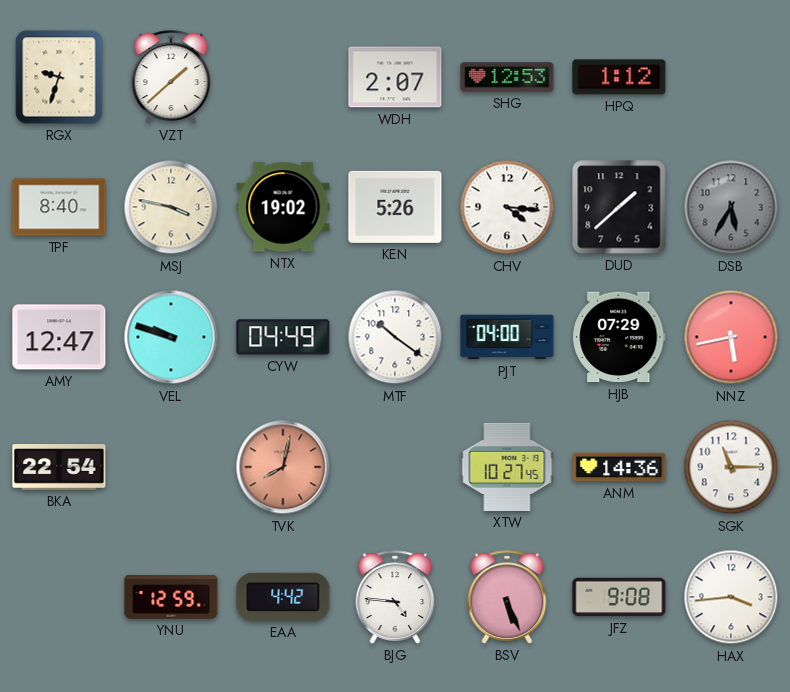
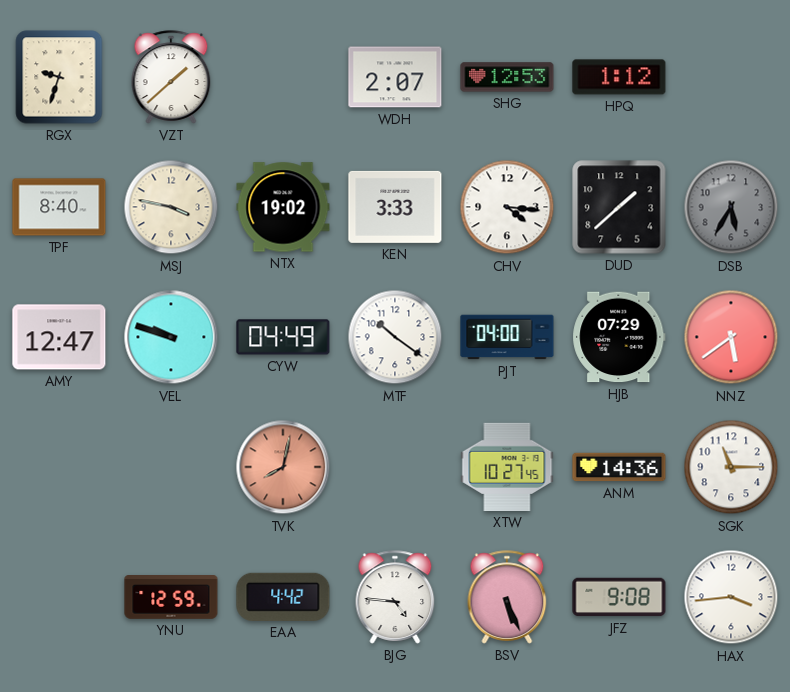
KEN: 5:26 -> 3:33
NNZ: 5:43 -> 5:39
BKA: 22:54 -> none
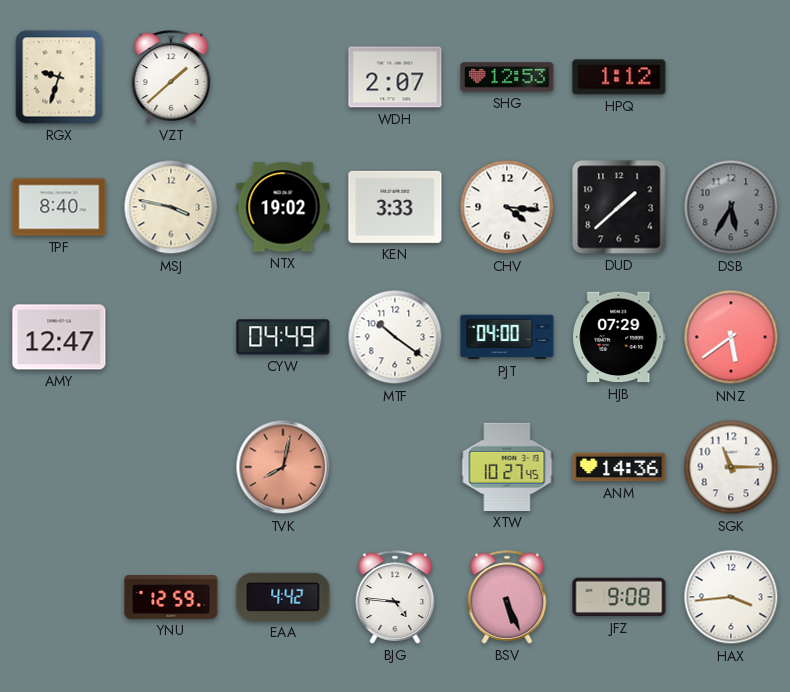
VEL: 9:48 -> none
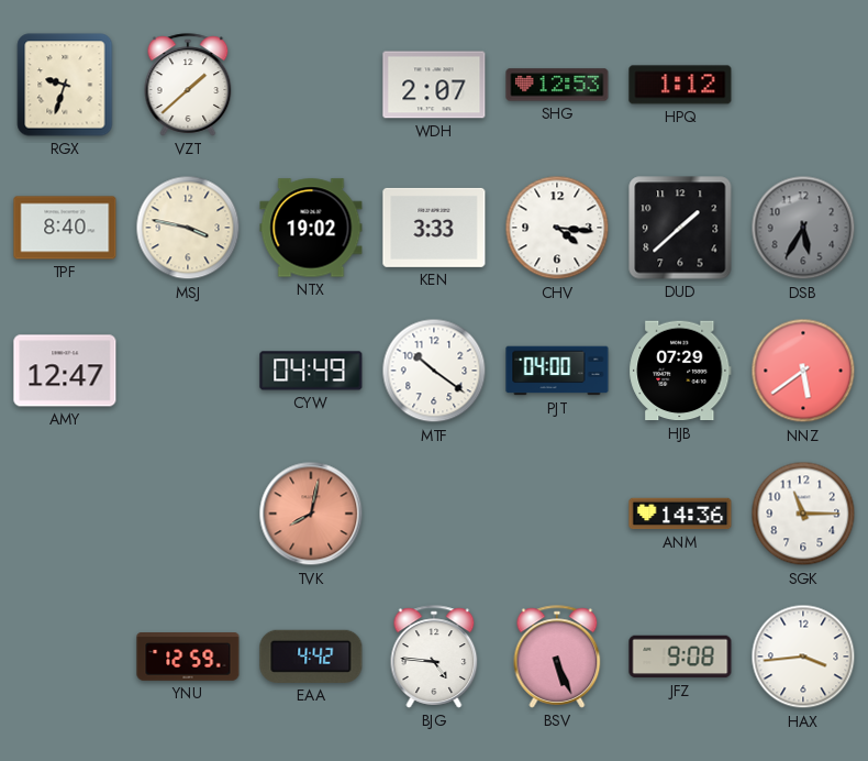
XTW: 10:27 -> none
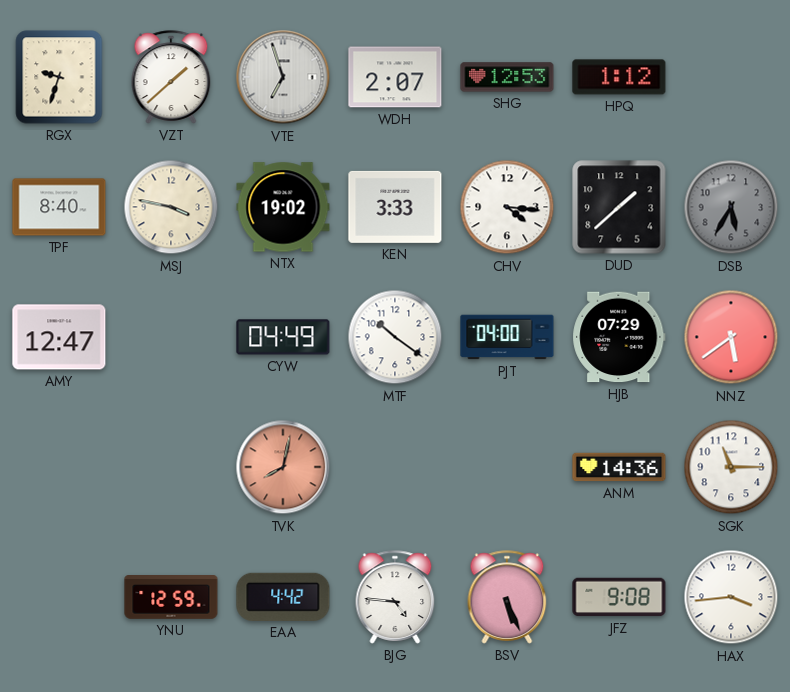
VTE: none -> 6:57
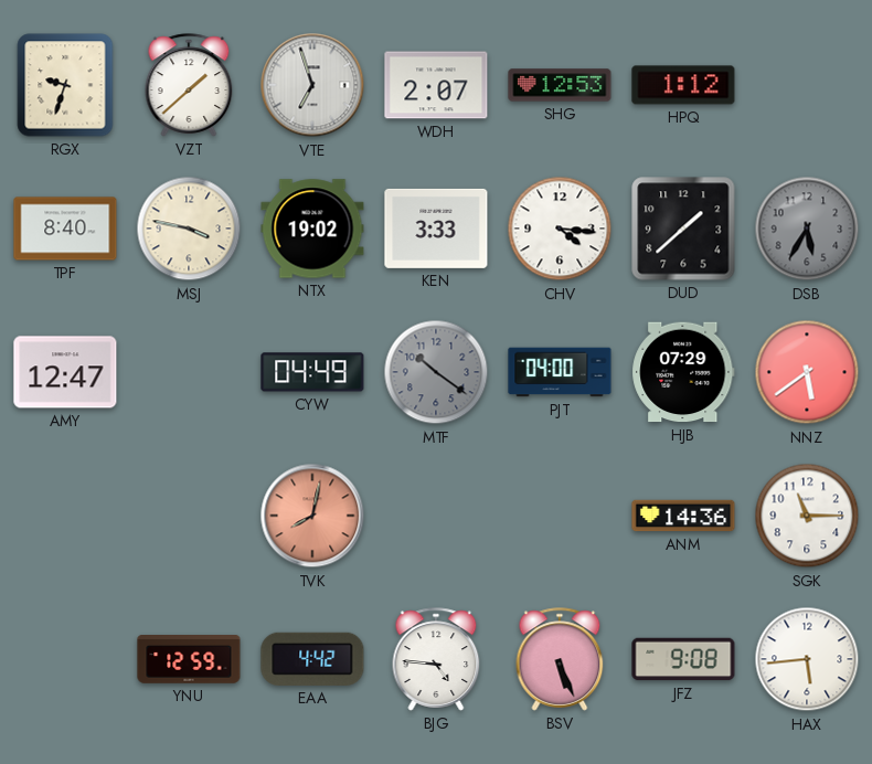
MTF dial: white -> grey
HAX: 3:44 -> 5:44
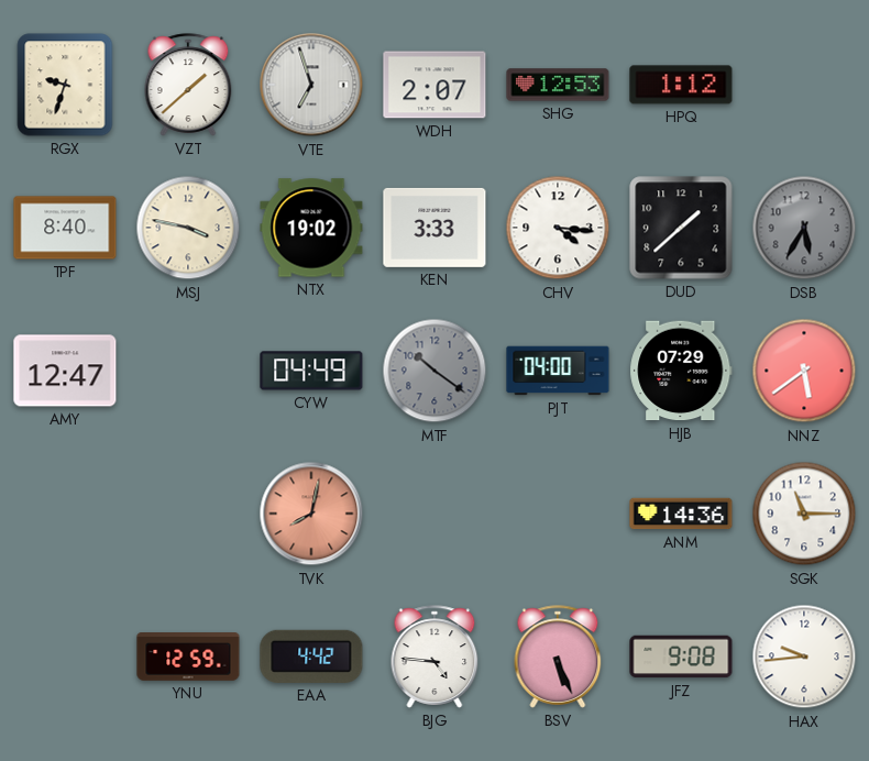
HAX: 5:44 -> 9:44
